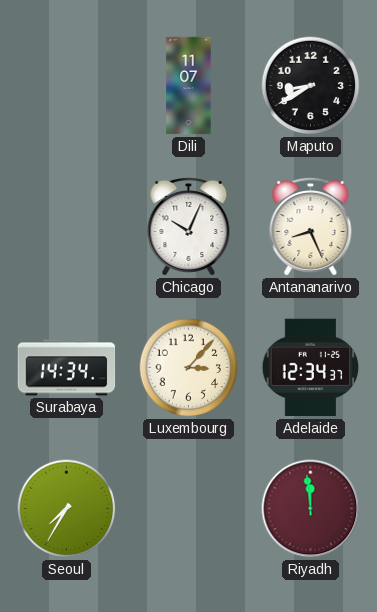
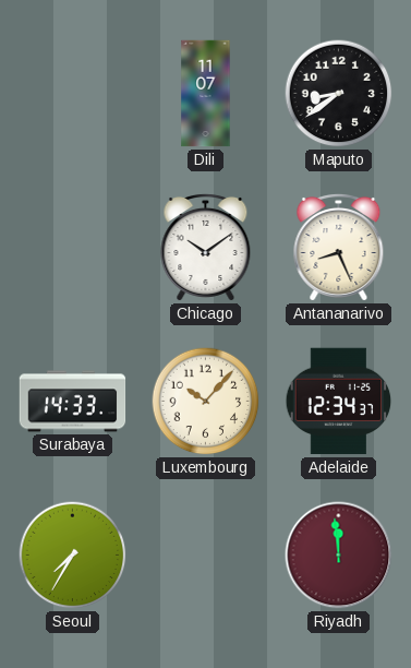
Maputo: 8:40 -> 8:39
Chicago: 10:04 -> 10:09
Surabaya: 14:34 -> 14:33
Luxembourg: 3:07 -> 10:07
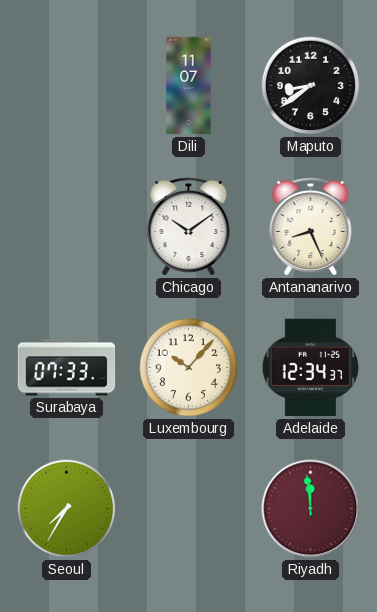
Surabaya: 14:33 -> 07:33
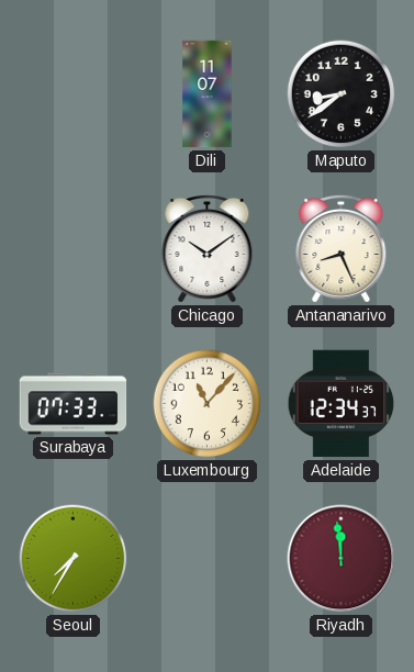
Luxembourg: 10:07 -> 11:07
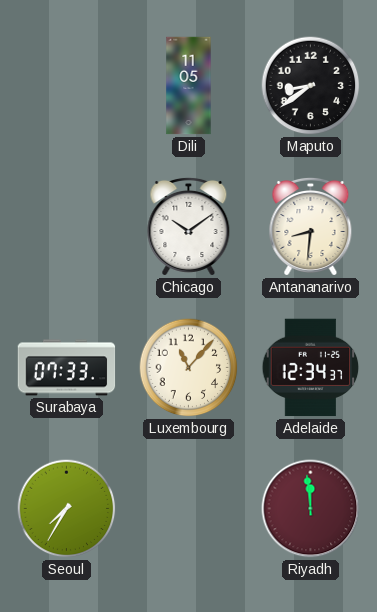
Dili: 11:07 -> 11:05
Antananarivo: 8:26 -> 8:31
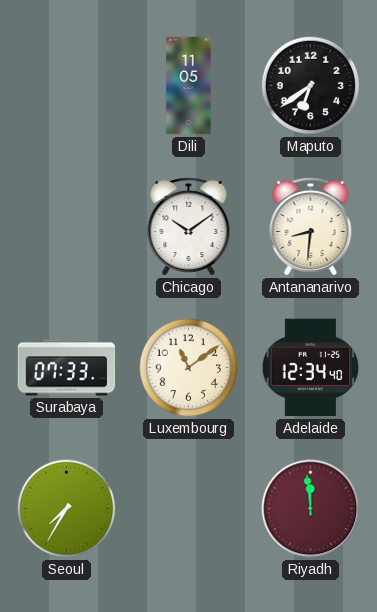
Maputo: 8:39 -> 6:39
Luxembourg: 11:07 -> 11:09
Adelaide: 12:34:37 -> 12:34:40
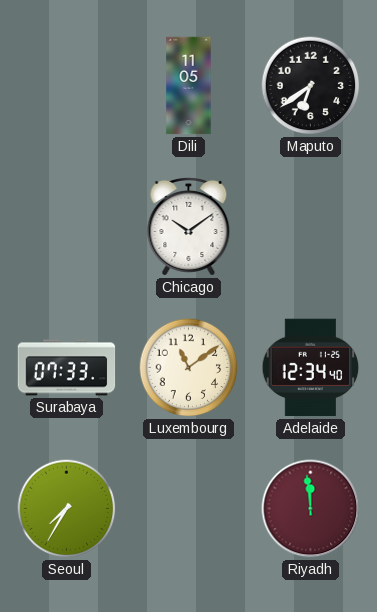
Antananarivo: 8:31 -> none
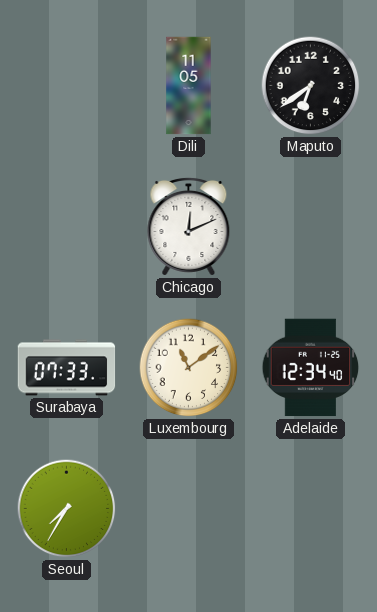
Chicago: 10:09 -> 12:11
Riyadh: 11:59 -> none
